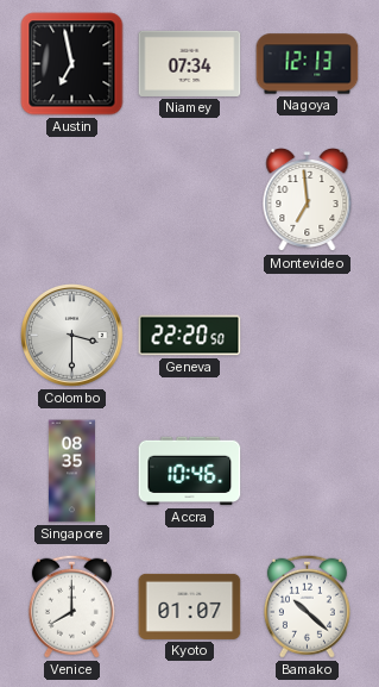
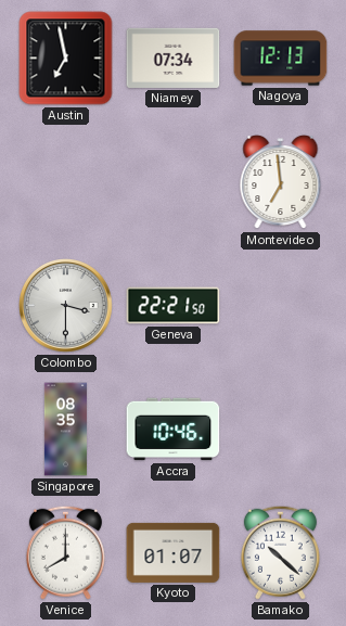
Geneva: 22:20 -> 22:21
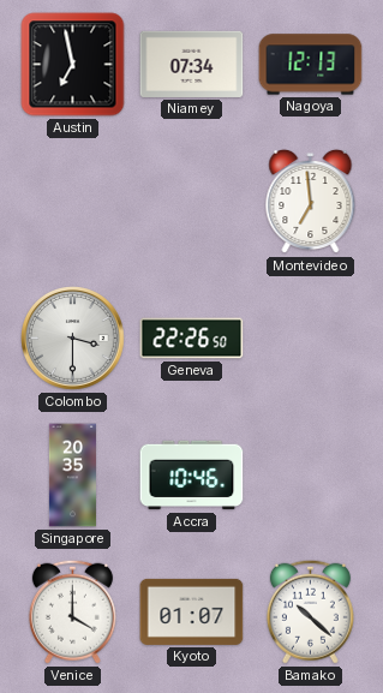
Geneva: 22:21 -> 22:26
Singapore: 08:35 -> 20:35
Venice: 8:00 -> 4:00
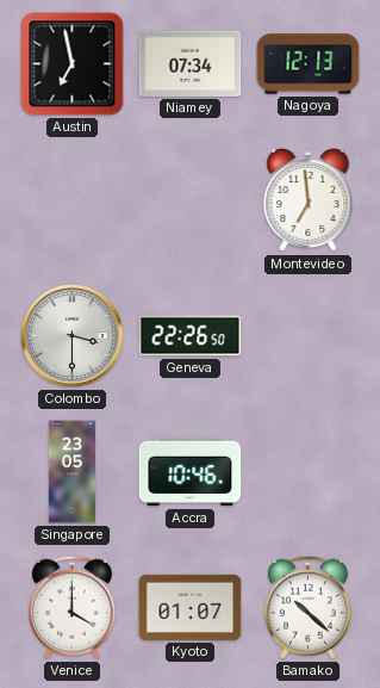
Singapore: 20:35 -> 23:05
